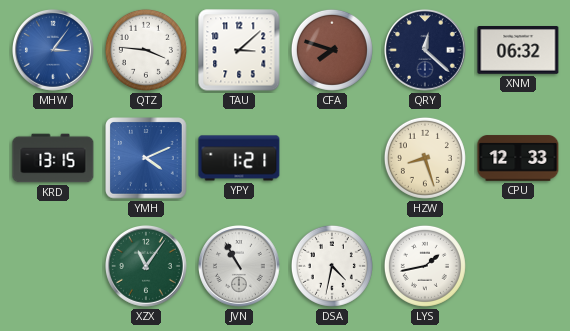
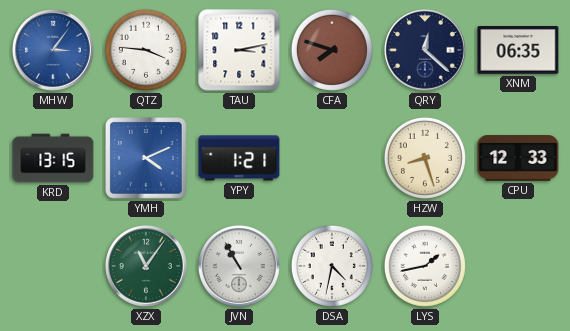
TAU: 3:08 -> 3:13
XNM: 06:32 -> 06:35
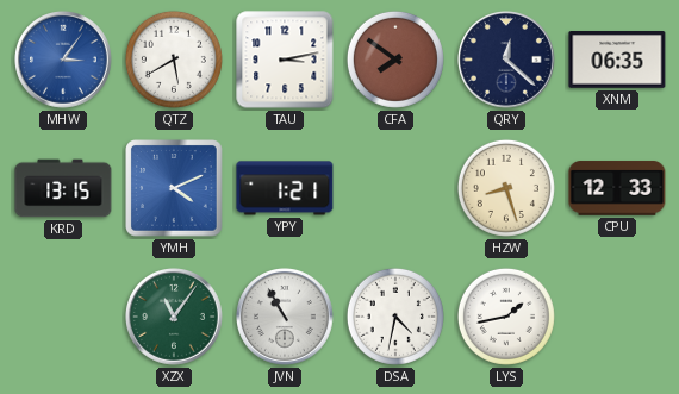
QTZ: 3:46 -> 5:40
CFA: 7:48 -> 7:51
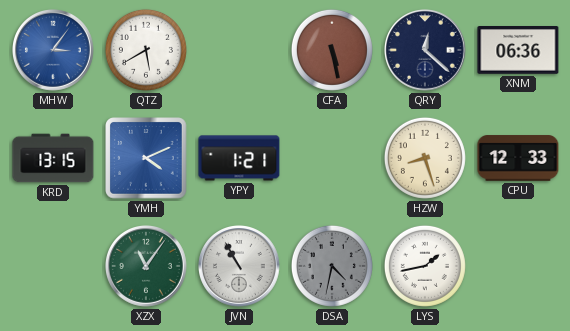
TAU: 3:13 -> none
CFA: 7:51 -> 5:28
XNM: 06:35 -> 06:36
DSA dial: white -> grey
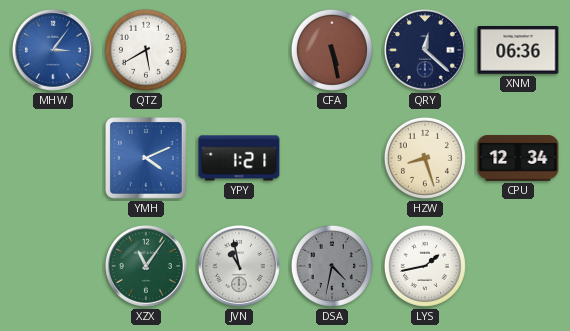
KRD: 13:15 -> none
CPU: 12:33 -> 12:34
JVN: 10:55 -> 10:58
